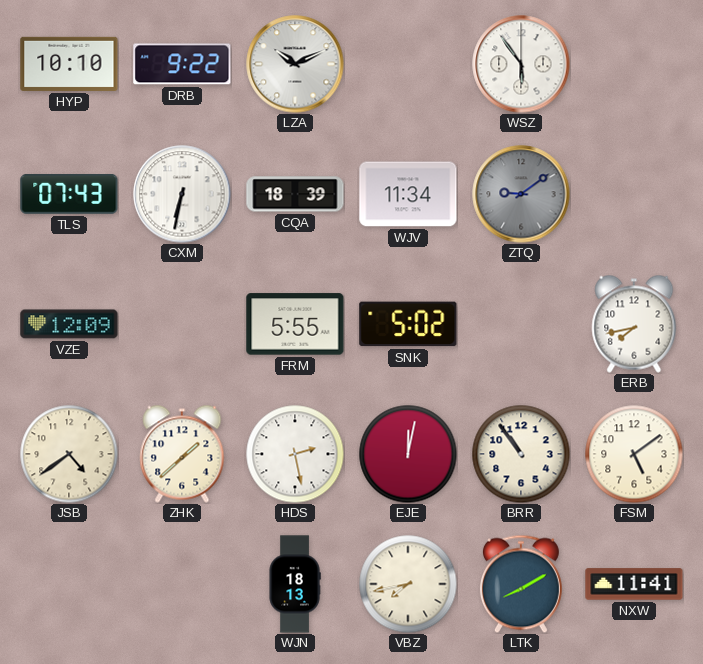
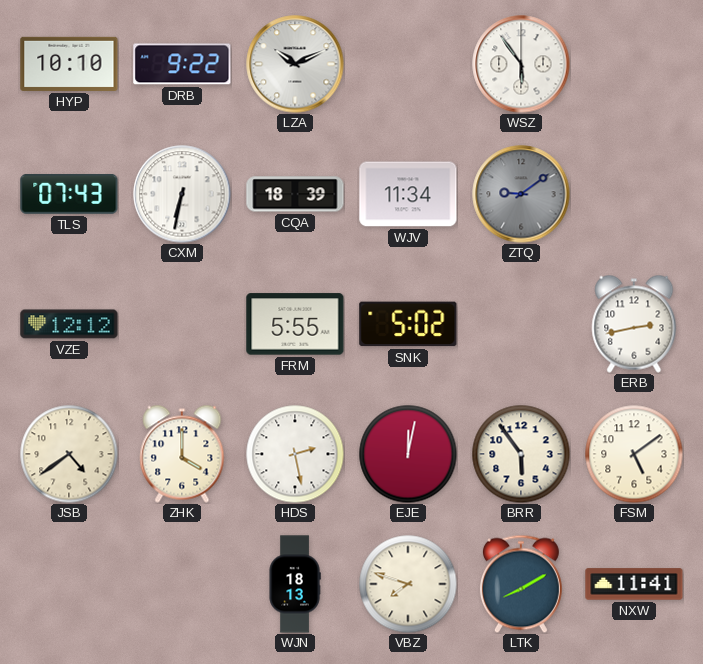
VZE: 12:09 -> 12:12
ERB: 7:43 -> 2:43
ZHK: 1:38 -> 4:00
BRR: 10:54 -> 5:54
VBZ: 7:43 -> 7:48
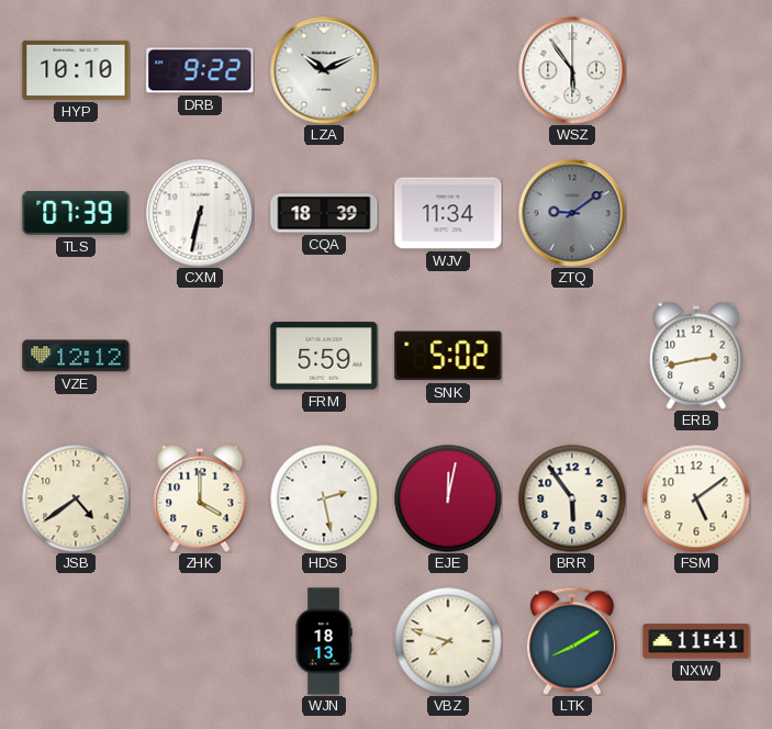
TLS: 07:43 -> 07:39
FRM: 5:55 -> 5:59
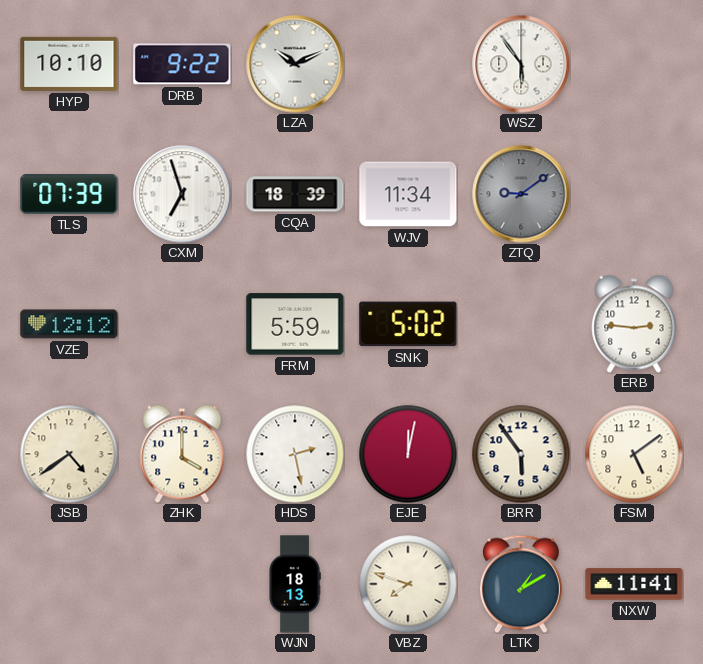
CXM: 6:32 -> 6:57
ERB: 2:43 -> 2:46
LTK: 8:10 -> 1:10
